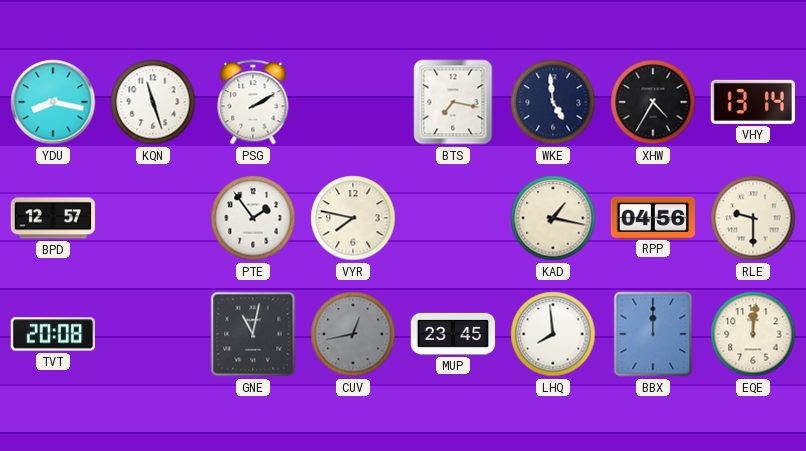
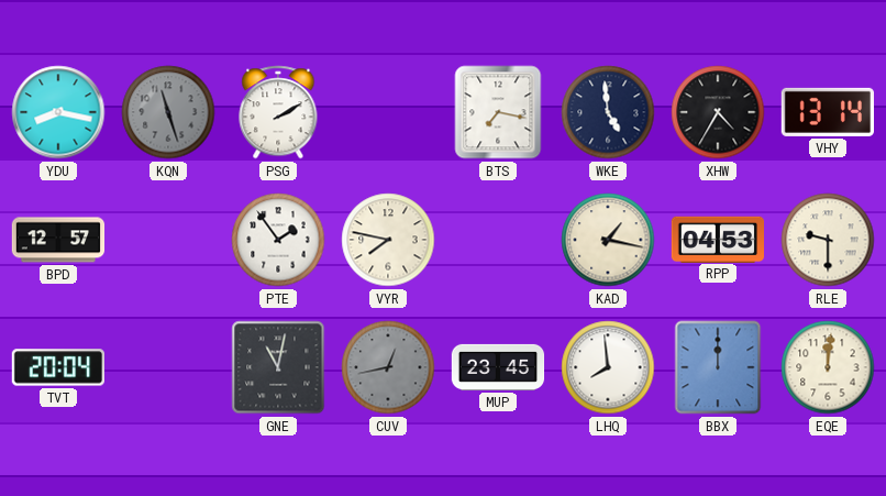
KQN dial: white -> grey
RPP: 04:56 -> 04:53
TVT: 20:08 -> 20:04
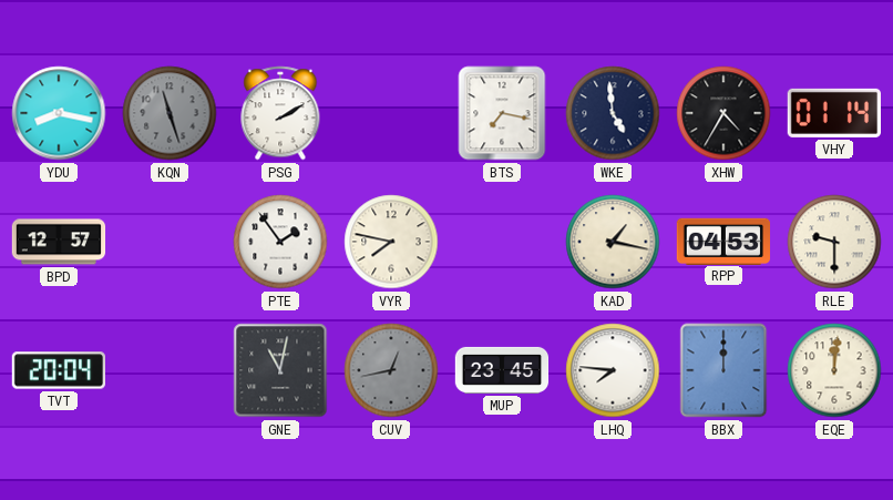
VHY: 13:14 -> 01:14
LHQ: 7:59 -> 7:46
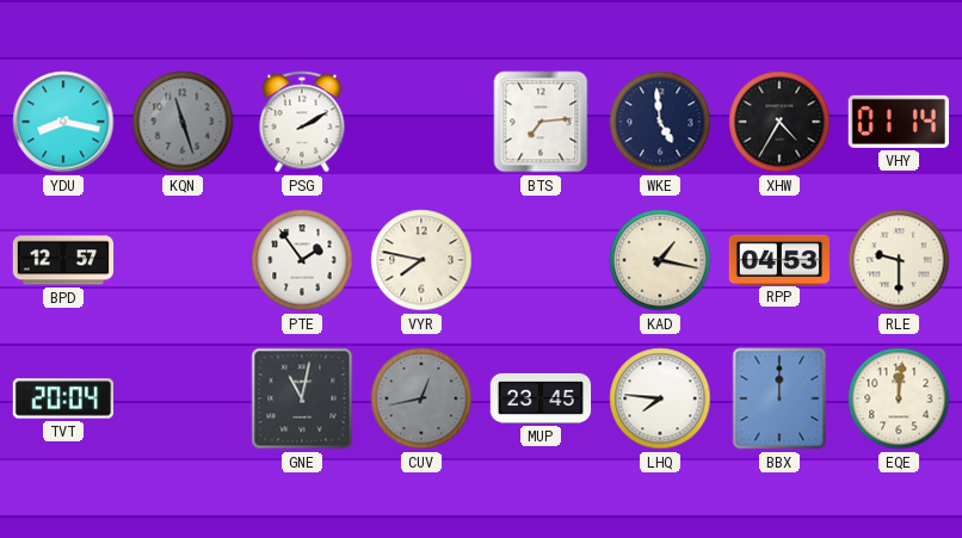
BTS: 7:17 -> 7:14
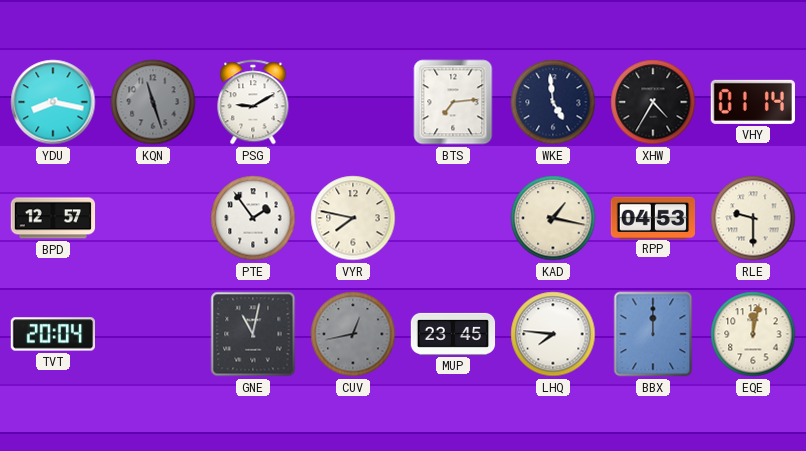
PSG: 2:10 -> 9:10
EQE: 12:01 -> 12:02
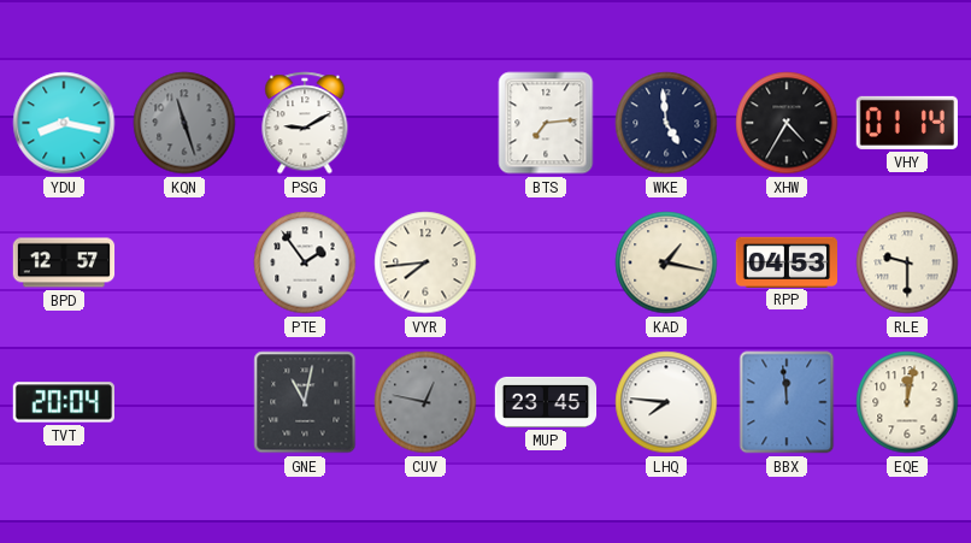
VYR: 7:47 -> 7:44
CUV: 12:43 -> 12:47
BBX: 12:00 -> 11:59
